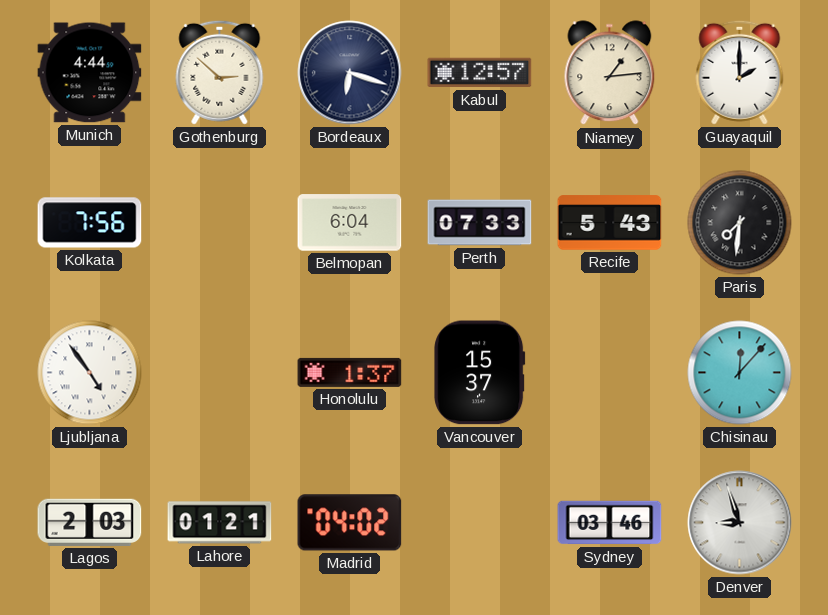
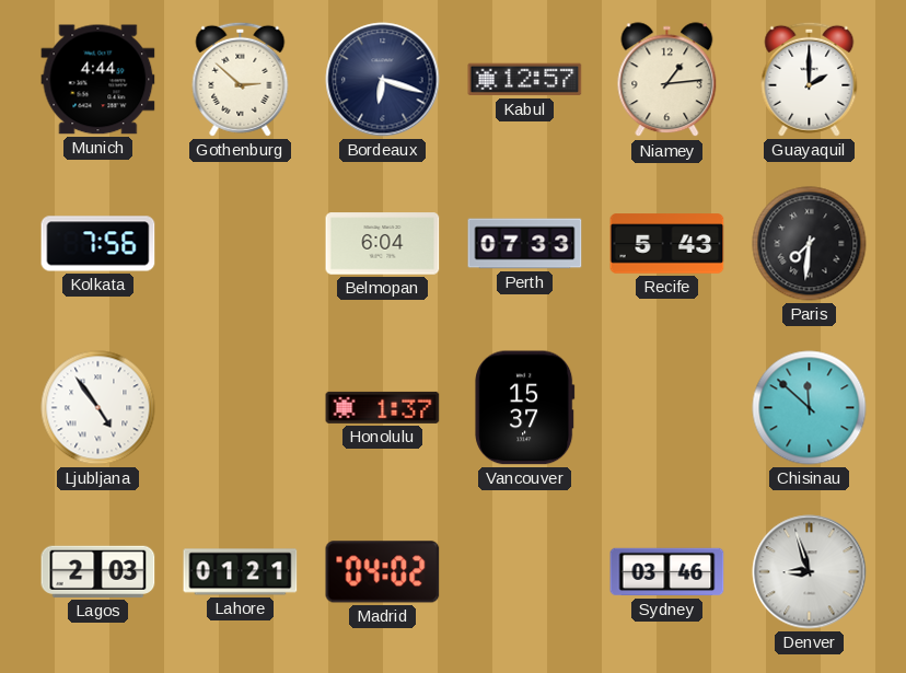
Chisinau: 12:07 -> 11:52
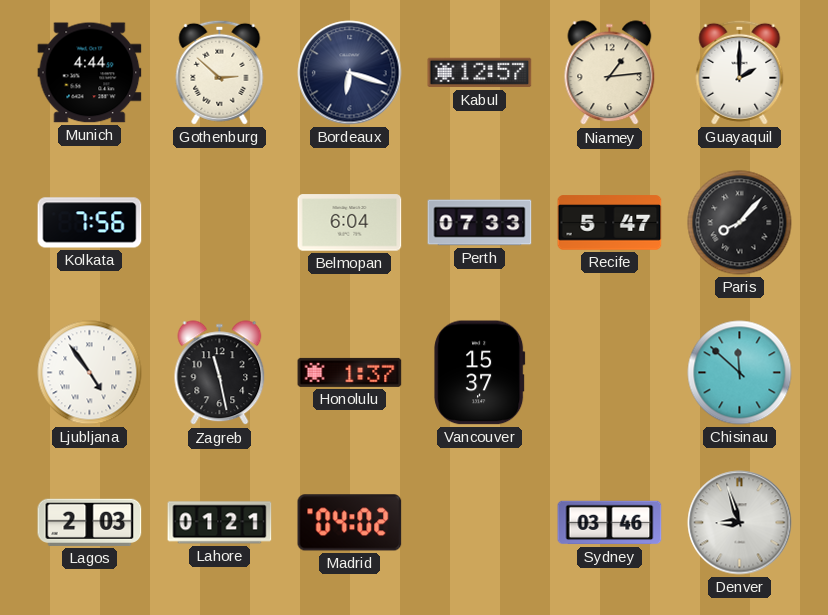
Recife: 5:43 -> 5:47
Paris: 7:31 -> 8:07
Zagreb: none -> 11:28
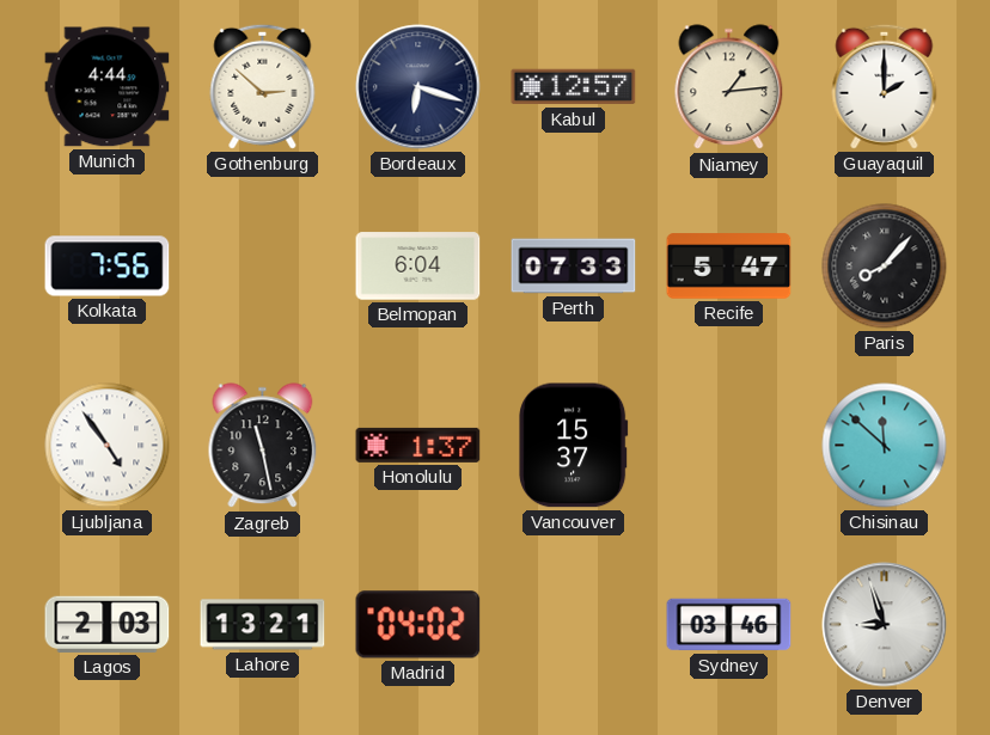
Lahore: 01:21 -> 13:21
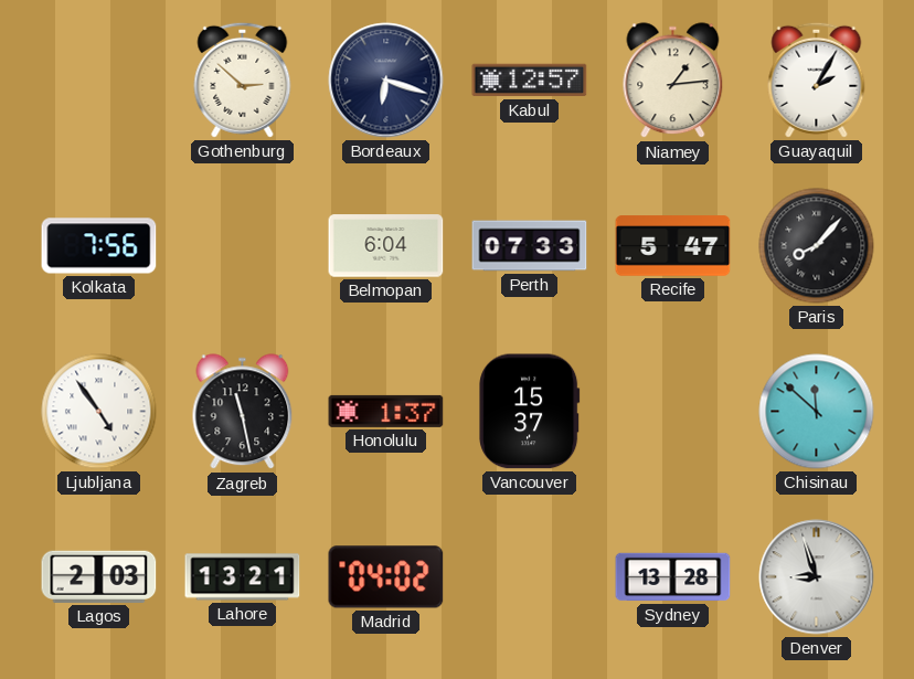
Munich: 4:44 -> none
Guayaquil: 2:00 -> 2:05
Sydney: 03:46 -> 13:28
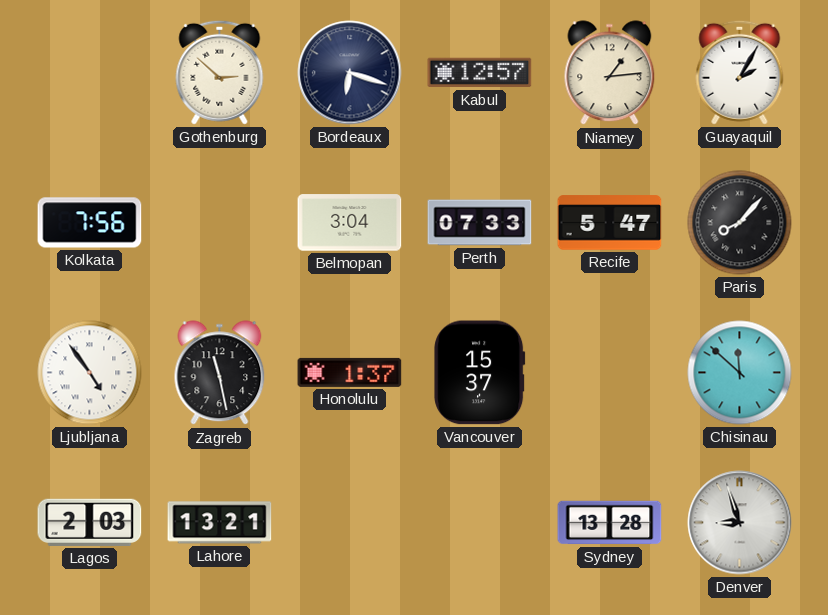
Belmopan: 6:04 -> 3:04
Madrid: 04:02 -> none
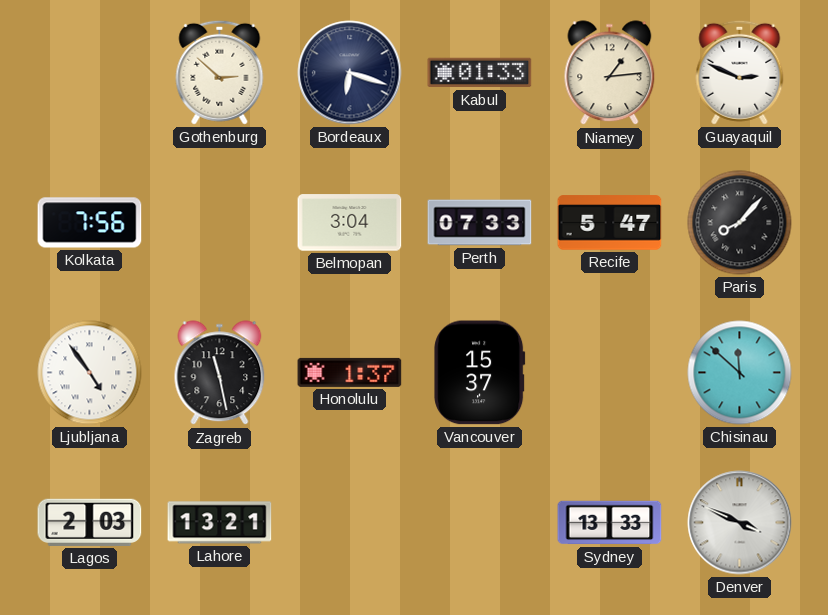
Kabul: 12:57 -> 01:33
Guayaquil: 2:05 -> 2:49
Sydney: 13:28 -> 13:33
Denver: 8:57 -> 3:49
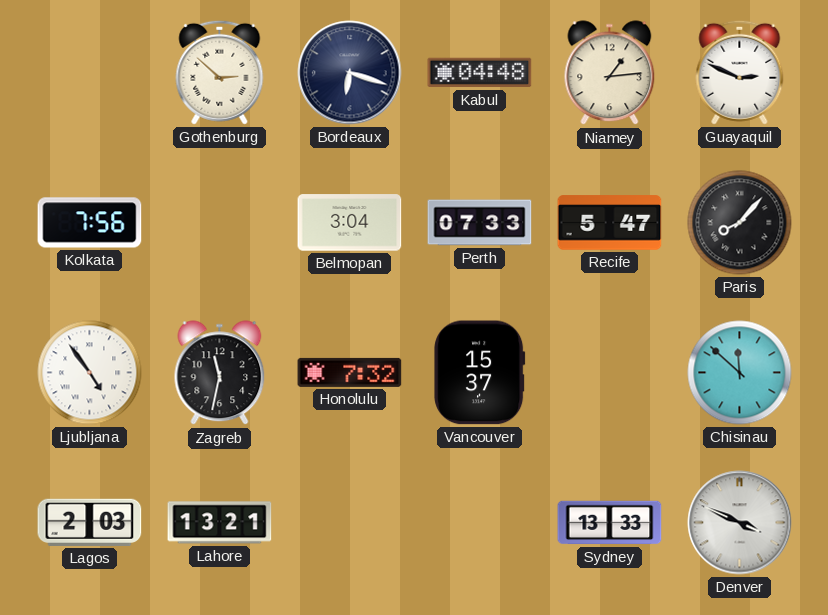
Kabul: 01:33 -> 04:48
Zagreb: 11:28 -> 11:32
Honolulu: 1:37 -> 7:32
